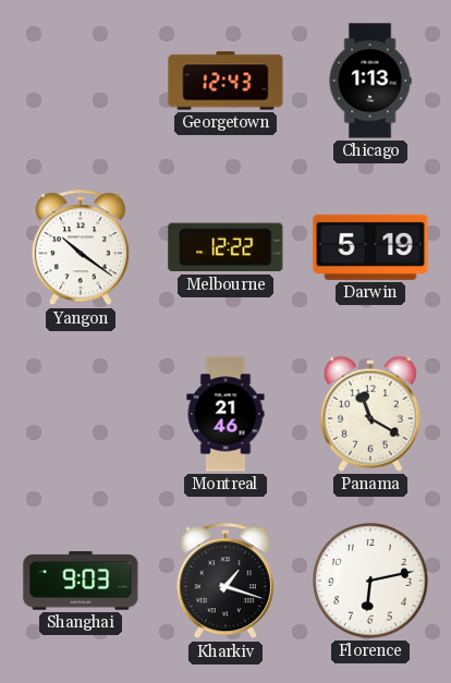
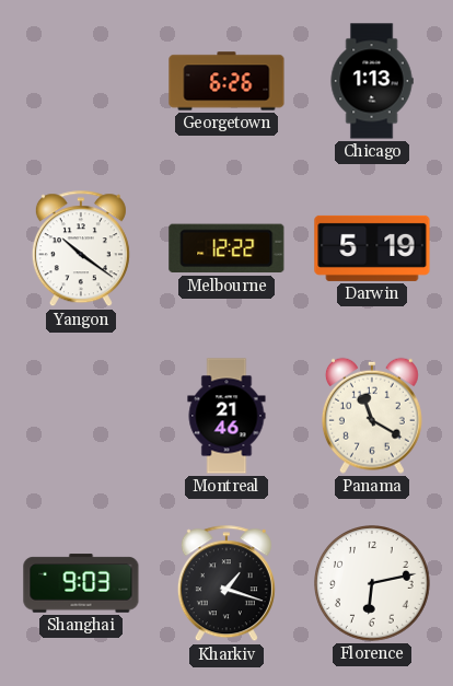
Georgetown: 12:43 -> 6:26
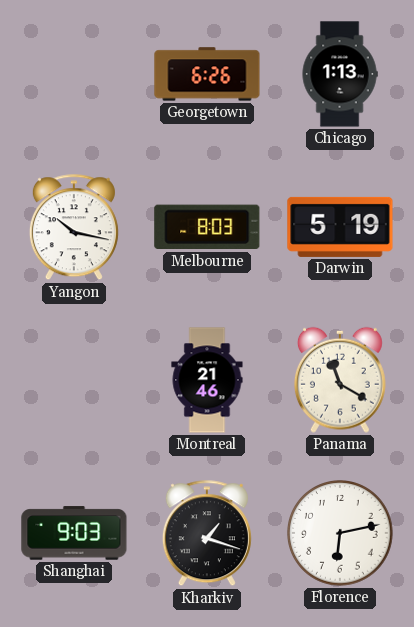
Yangon: 10:21 -> 10:17
Melbourne: 12:22 -> 8:03
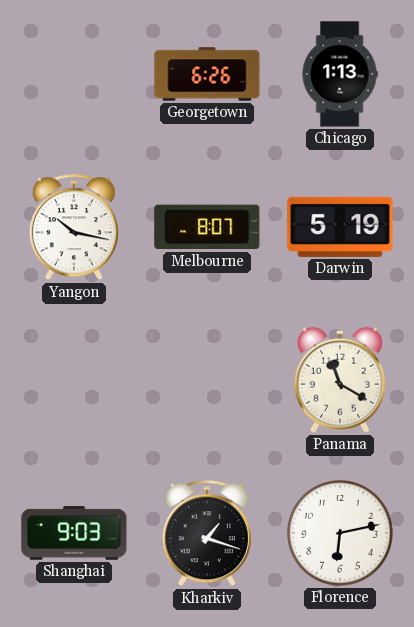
Melbourne: 8:03 -> 8:07
Montreal: 21:46 -> none
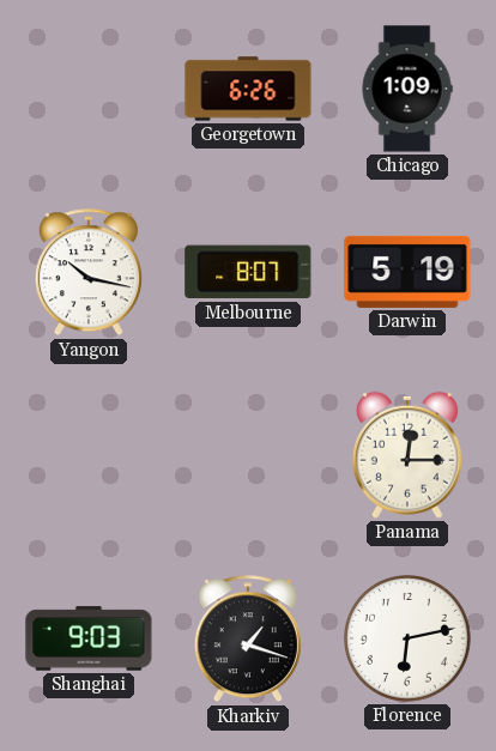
Chicago: 1:13 -> 1:09
Panama: 11:20 -> 12:15
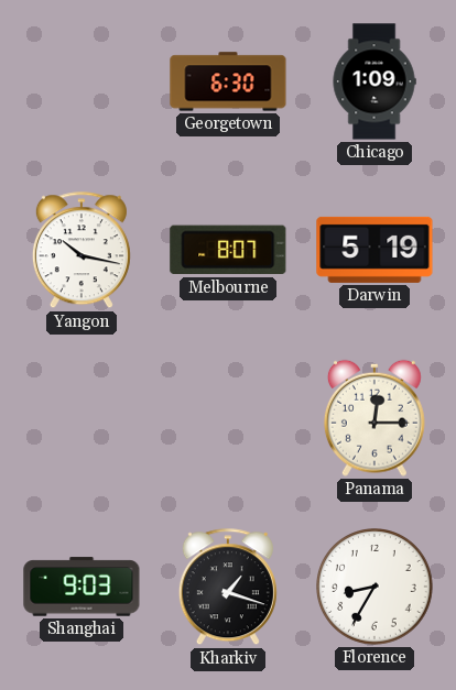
Georgetown: 6:26 -> 6:30
Florence: 6:13 -> 8:35
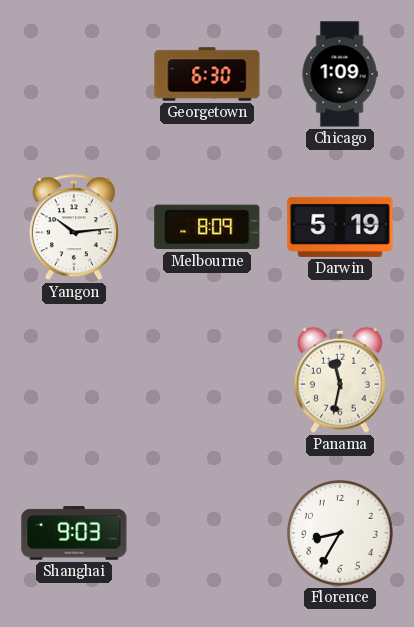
Yangon: 10:17 -> 10:14
Melbourne: 8:07 -> 8:09
Panama: 12:15 -> 11:32
Kharkiv: 1:18 -> none
